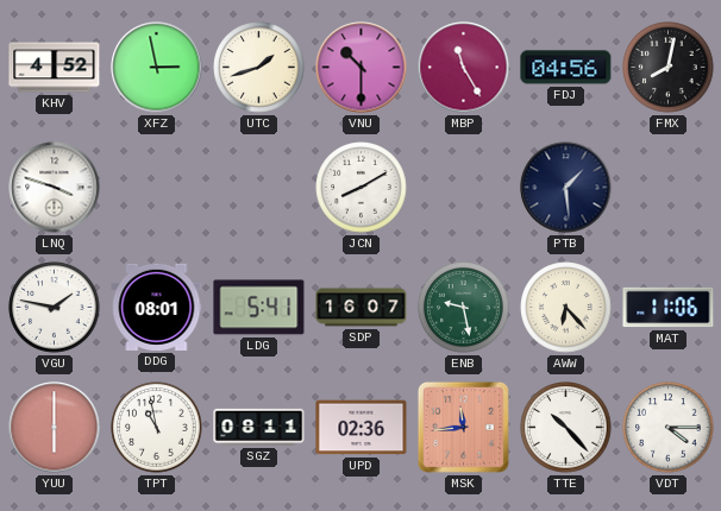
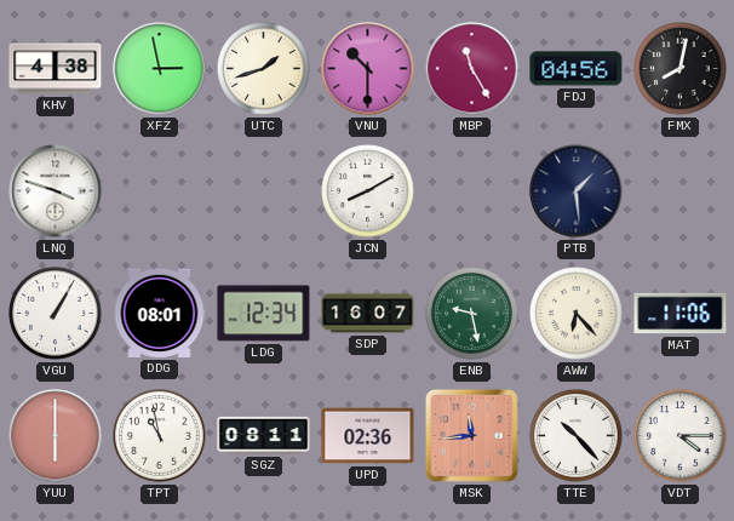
KHV: 4:52 -> 4:38
VGU: 1:47 -> 1:05
LDG: 5:41 -> 12:34
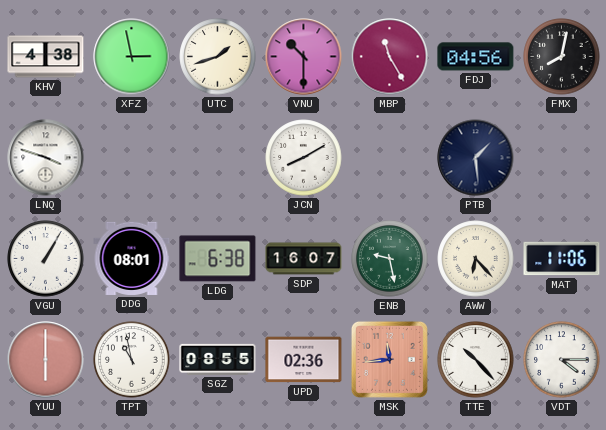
LDG: 12:34 -> 6:38
SGZ: 08:11 -> 08:55
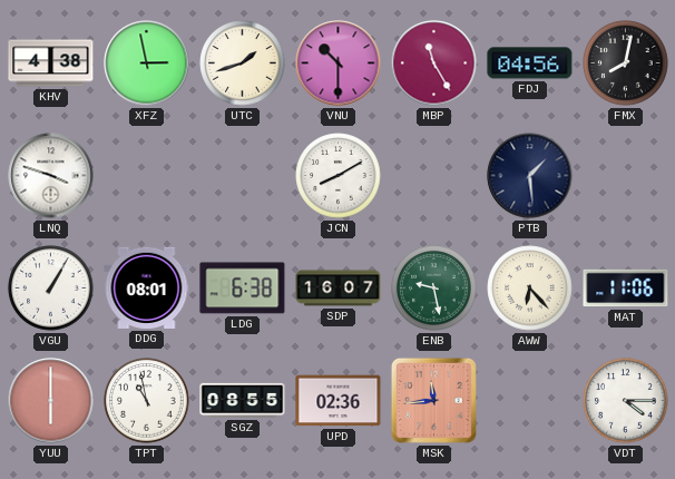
TTE: 10:23 -> none
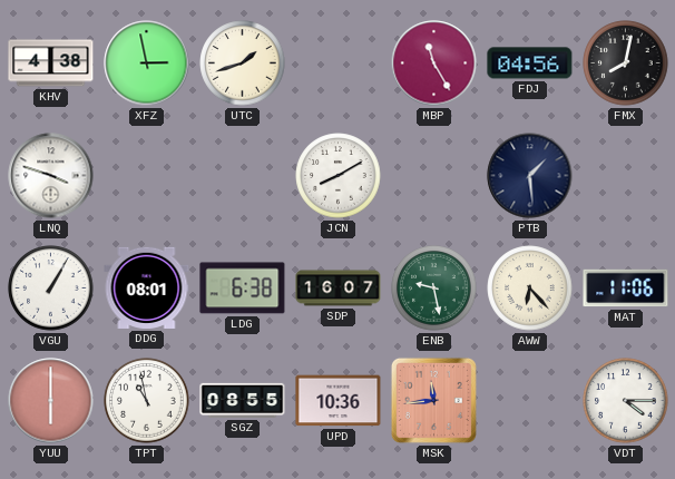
VNU: 10:30 -> none
UPD: 02:36 -> 10:36
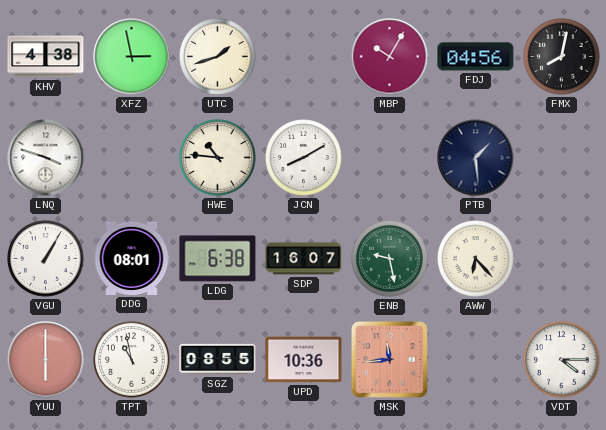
MBP: 11:25 -> 10:05
HWE: none -> 10:46
MAT: 11:06 -> none
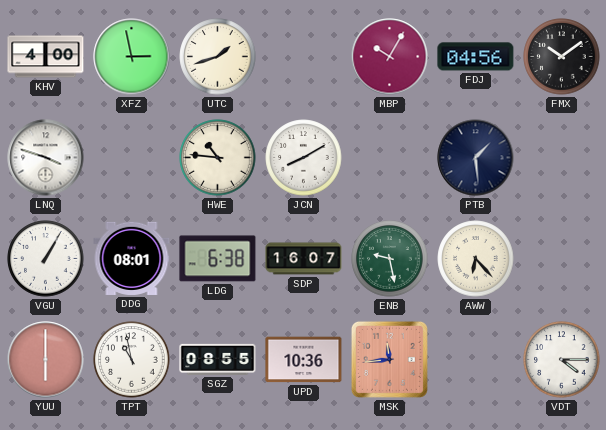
KHV: 4:38 -> 4:00
FMX: 8:02 -> 10:09
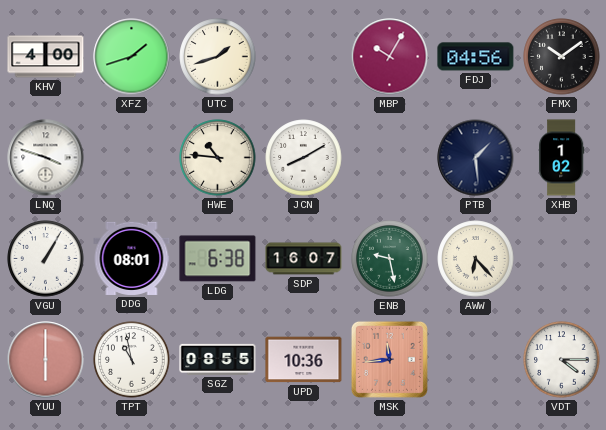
XFZ: 2:58 -> 1:42
XHB: none -> 1:02
